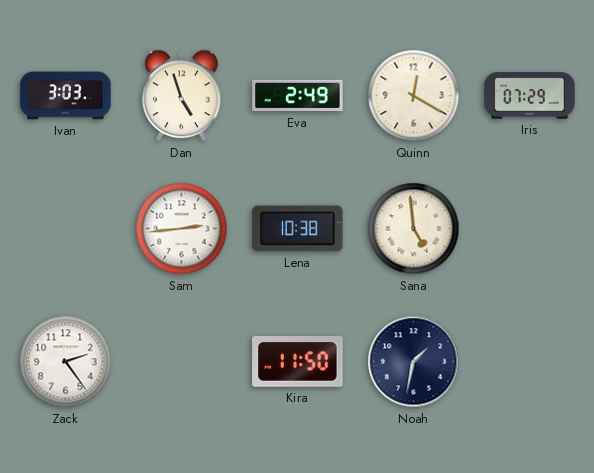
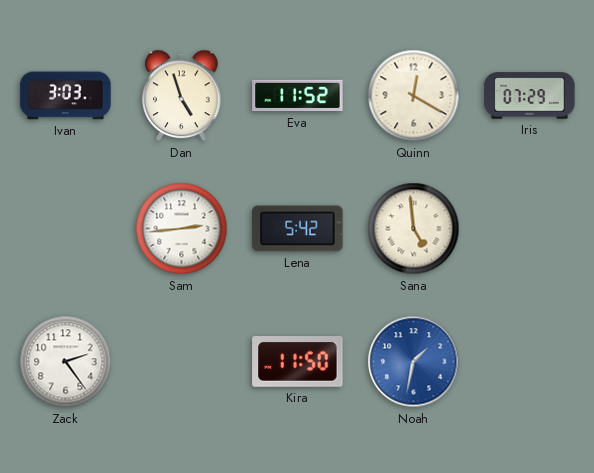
Eva: 2:49 -> 11:52
Lena: 10:38 -> 5:42
Noah dial: navy -> blue
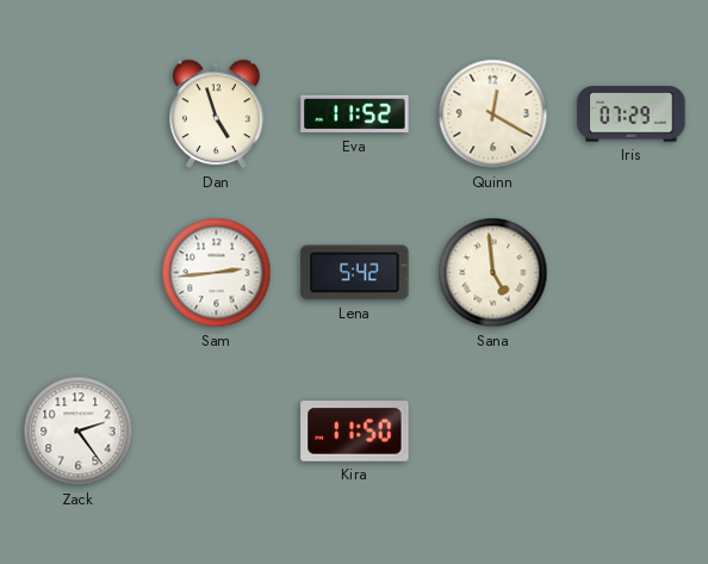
Ivan: 3:03 -> none
Noah: 1:32 -> none
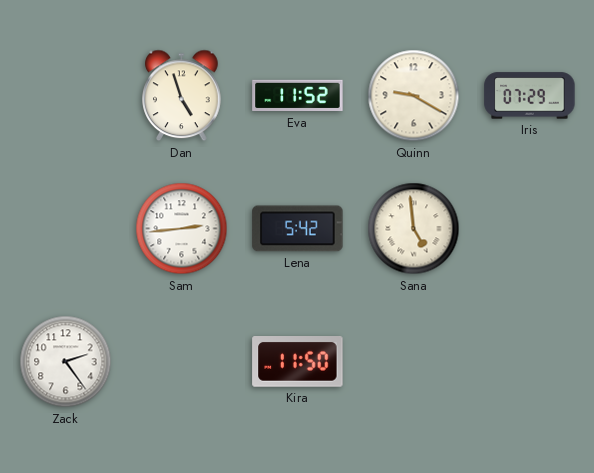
Quinn: 12:20 -> 9:20
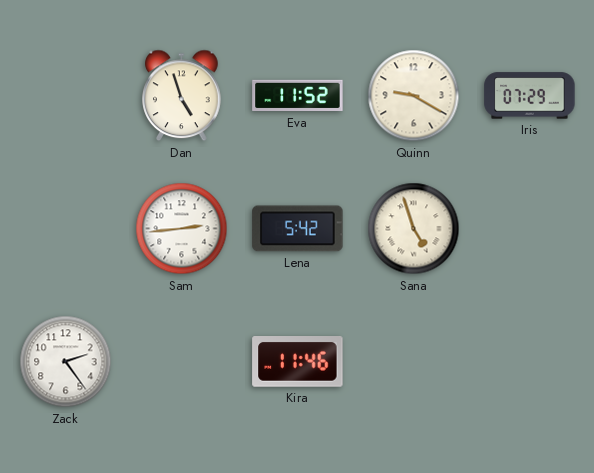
Sana: 4:59 -> 4:57
Kira: 11:50 -> 11:46
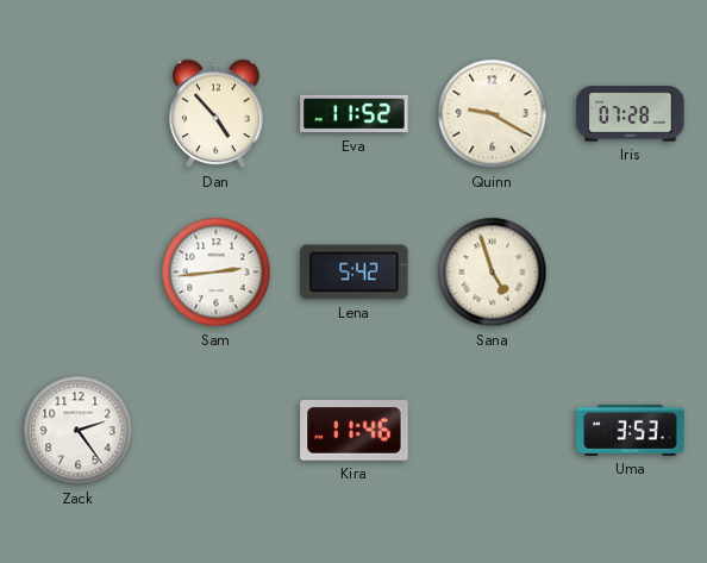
Dan: 4:57 -> 4:53
Iris: 07:29 -> 07:28
Uma: none -> 3:53
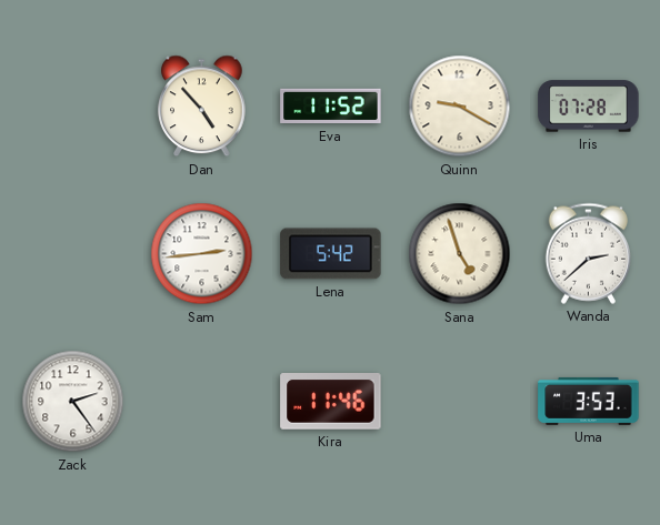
Wanda: none -> 2:38
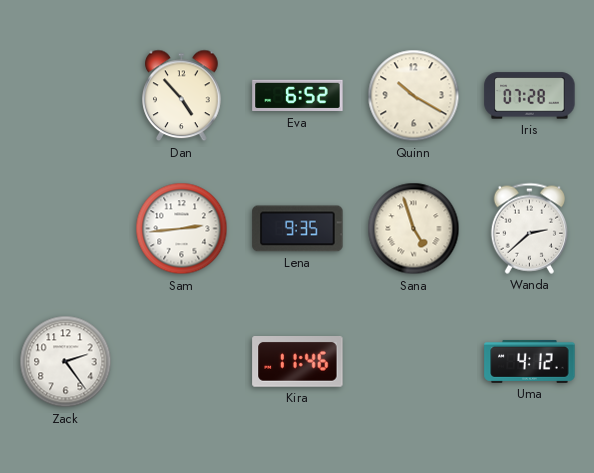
Eva: 11:52 -> 6:52
Quinn: 9:20 -> 10:20
Lena: 5:42 -> 9:35
Uma: 3:53 -> 4:12
